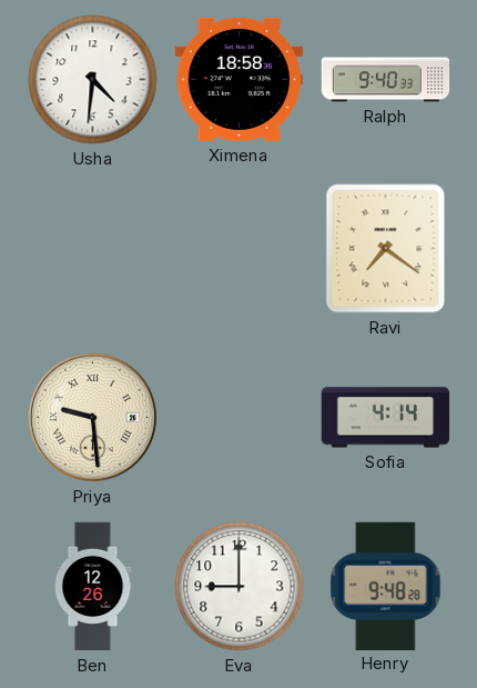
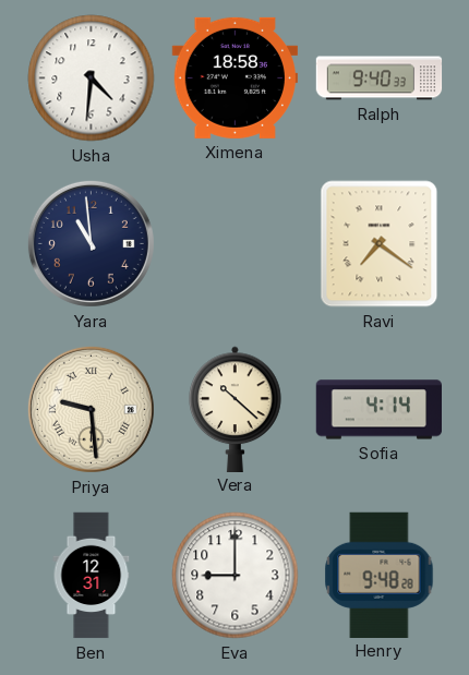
Yara: none -> 10:59
Vera: none -> 10:22
Ben: 12:26 -> 12:31
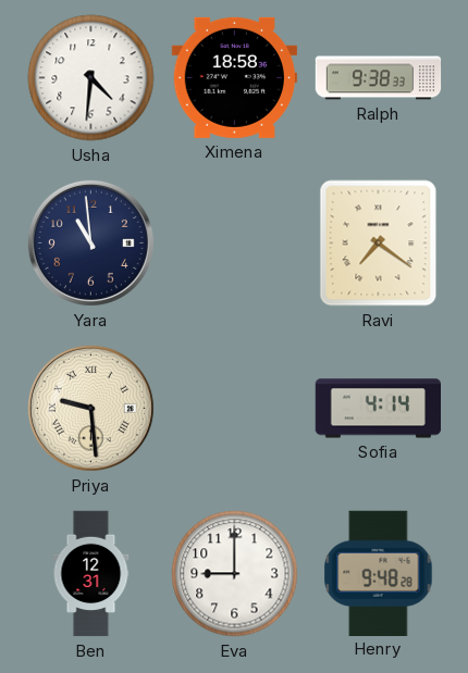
Ralph: 9:40 -> 9:38
Vera: 10:22 -> none
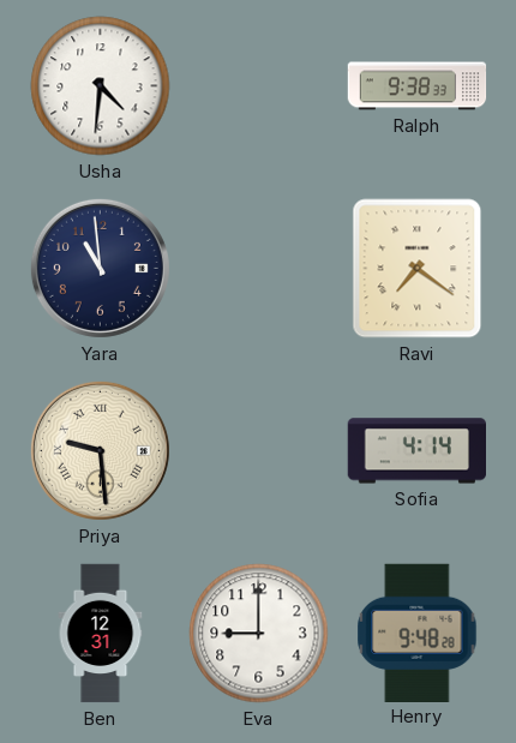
Ximena: 18:58 -> none
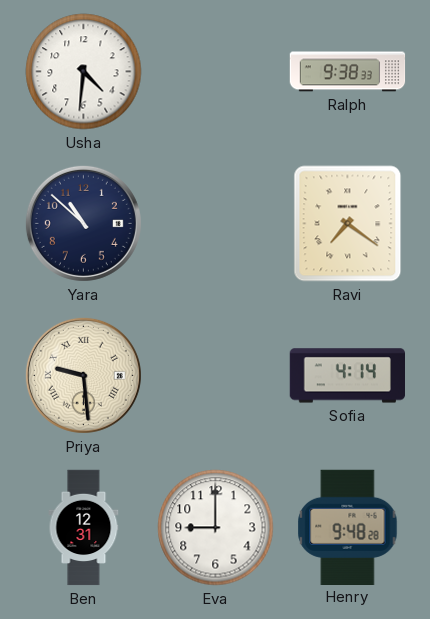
Yara: 10:59 -> 10:52
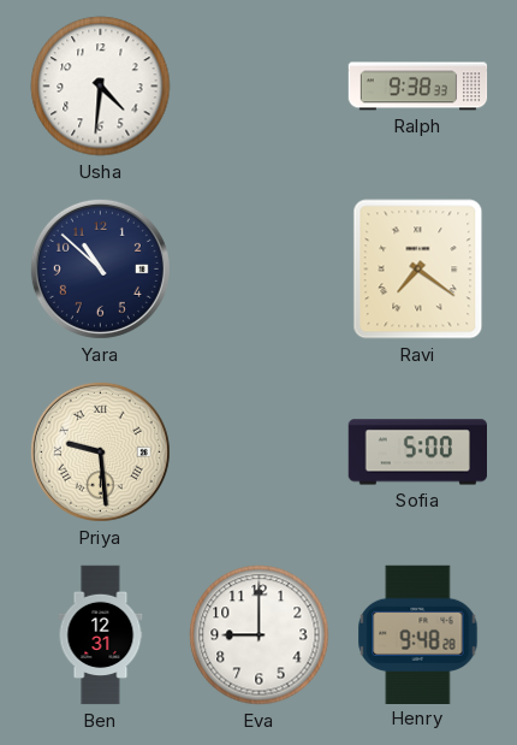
Sofia: 4:14 -> 5:00
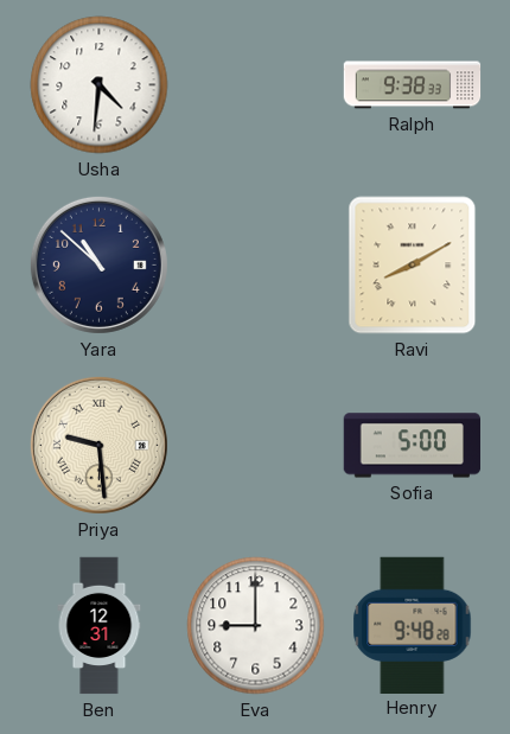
Ravi: 7:21 -> 8:10
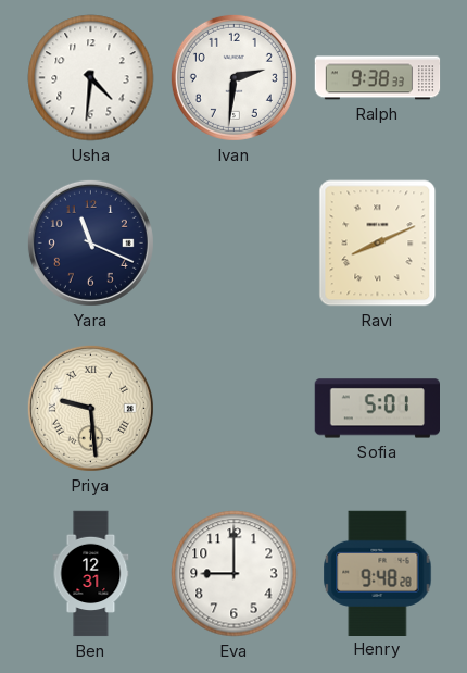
Ivan: none -> 2:31
Yara: 10:52 -> 11:19
Ravi: 8:10 -> 8:11
Sofia: 5:00 -> 5:01
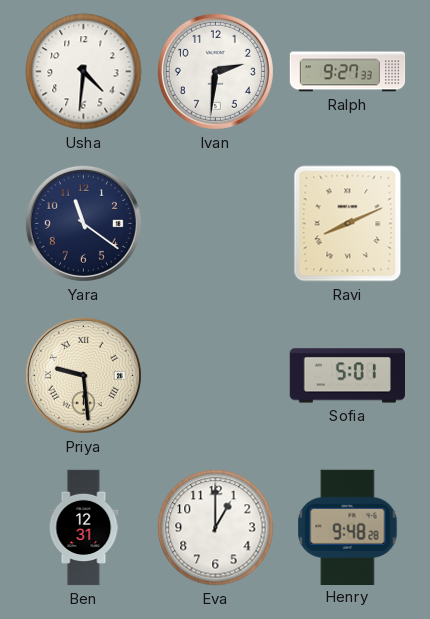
Ralph: 9:38 -> 9:27
Yara: 11:19 -> 11:21
Eva: 9:00 -> 1:00
